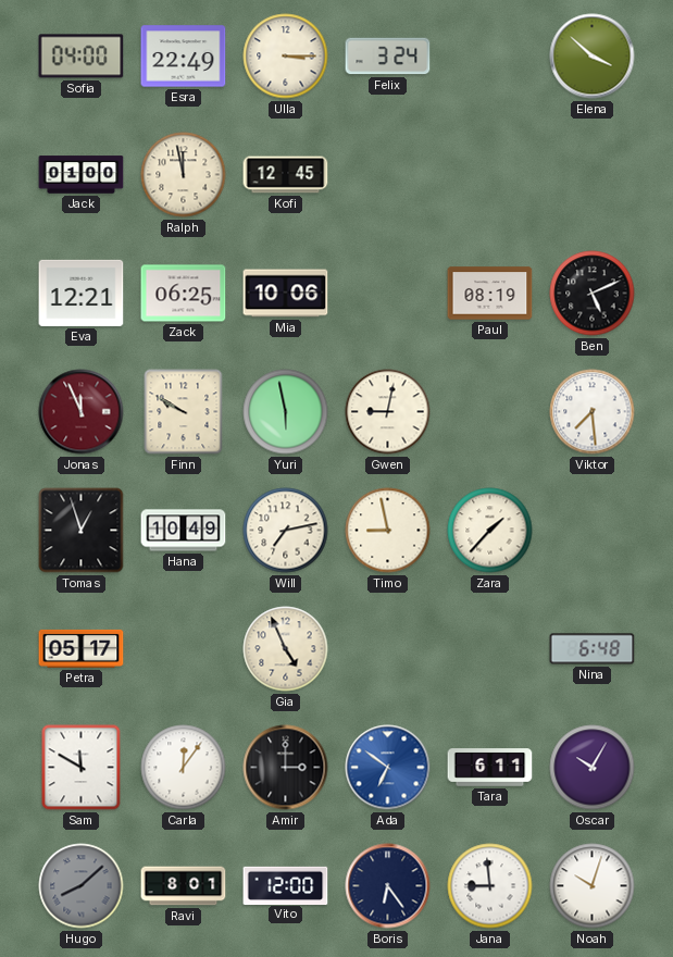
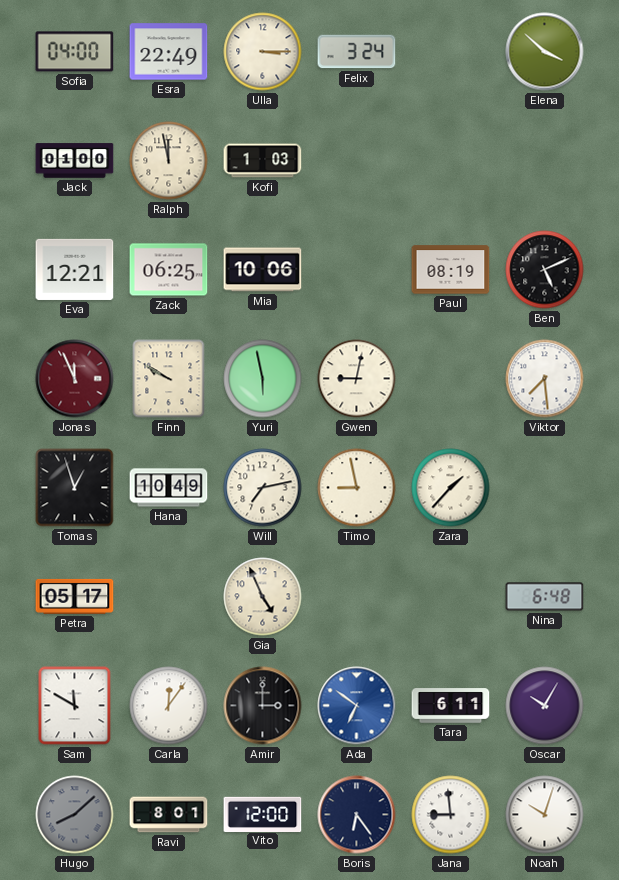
Kofi: 12:45 -> 1:03
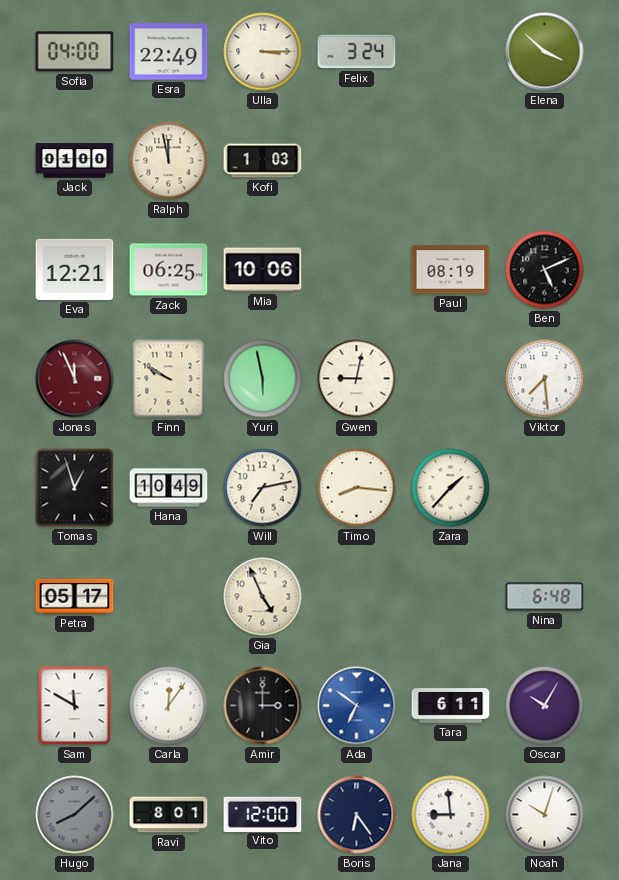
Timo: 8:58 -> 8:16
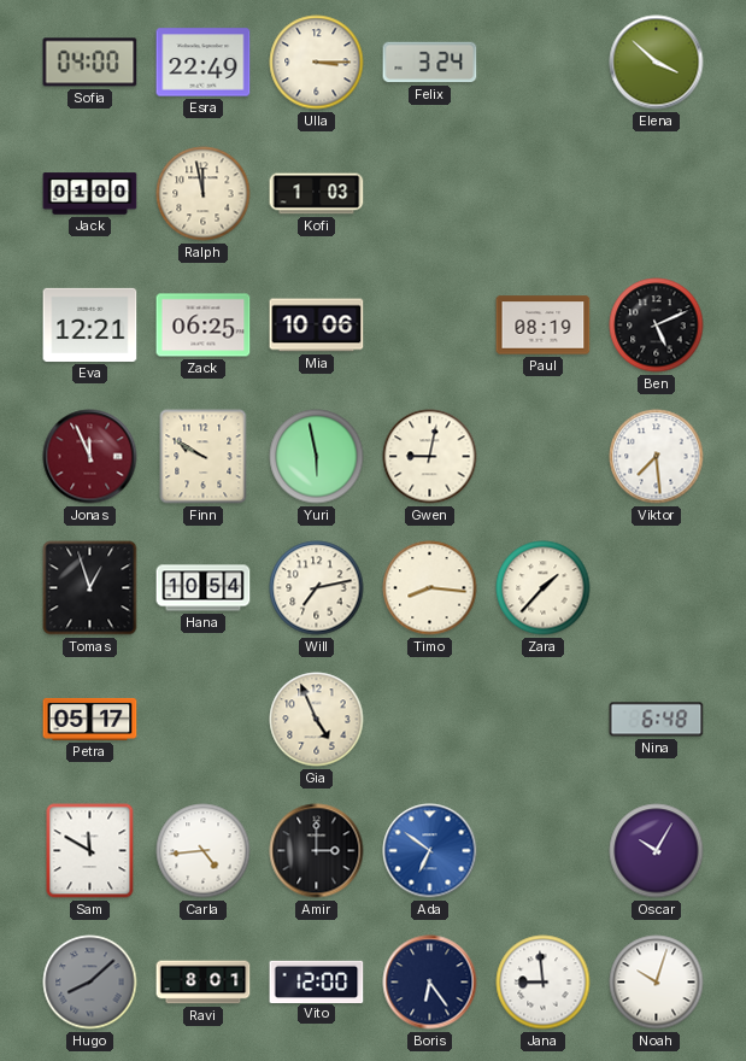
Hana: 10:49 -> 10:54
Carla: 12:06 -> 4:44
Tara: 6:11 -> none
